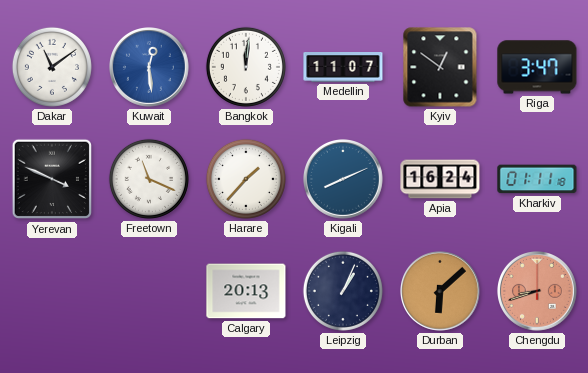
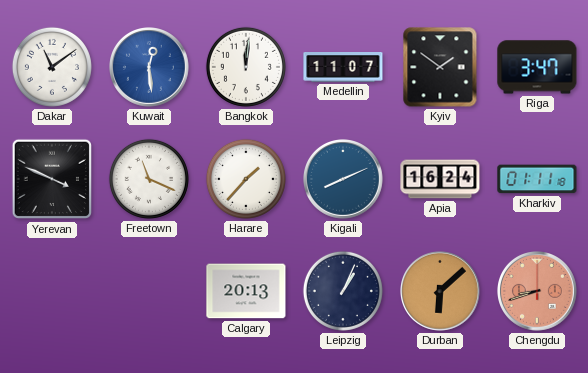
Kyiv: 12:51 -> 1:51
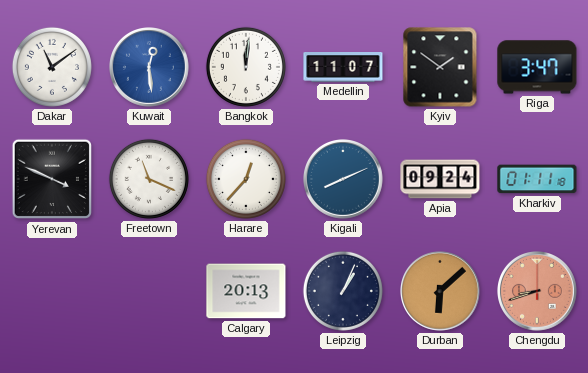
Harare: 1:37 -> 12:37
Apia: 16:24 -> 09:24
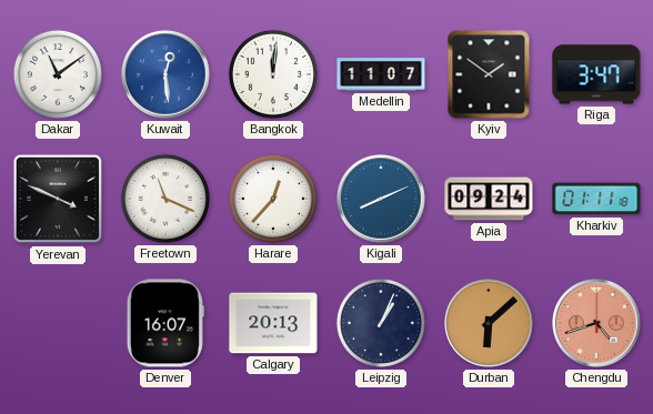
Denver: none -> 16:07
Chengdu: 8:42 -> 4:42
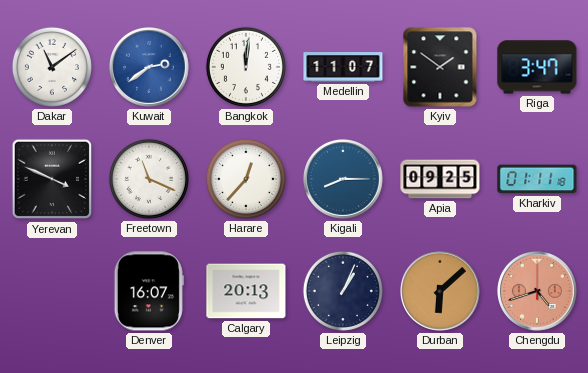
Kuwait: 12:29 -> 2:39
Kigali: 8:11 -> 8:15
Apia: 09:24 -> 09:25
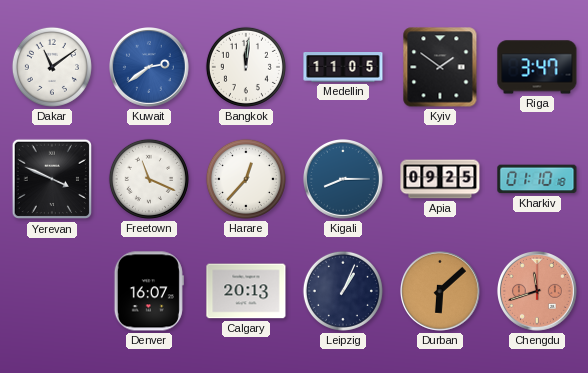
Medellin: 11:07 -> 11:05
Kharkiv: 01:11 -> 01:10
Chengdu: 4:42 -> 11:42
